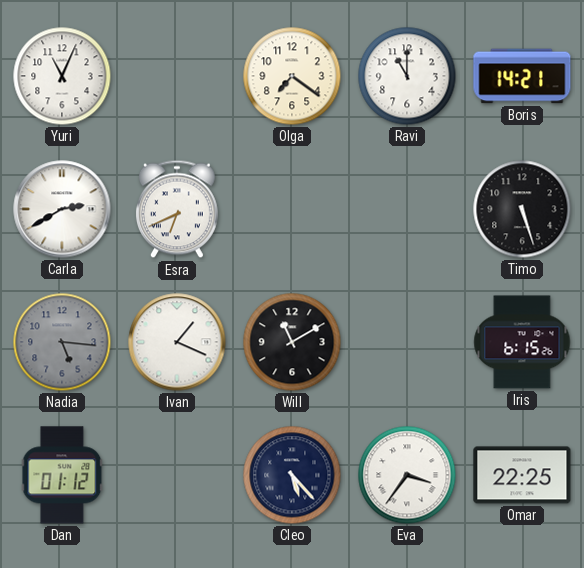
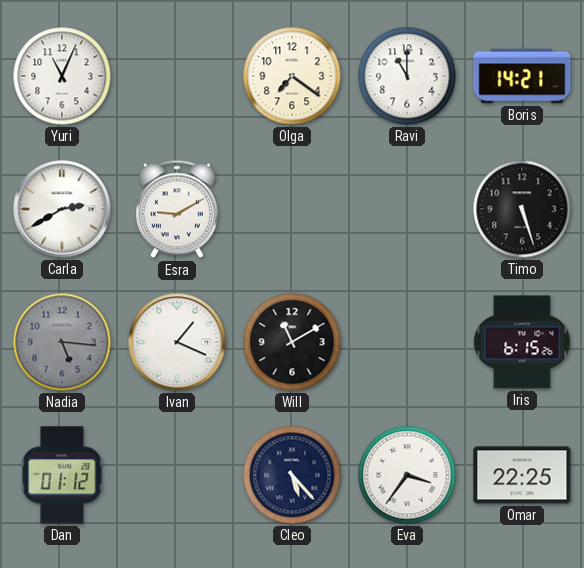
Esra: 6:41 -> 9:10
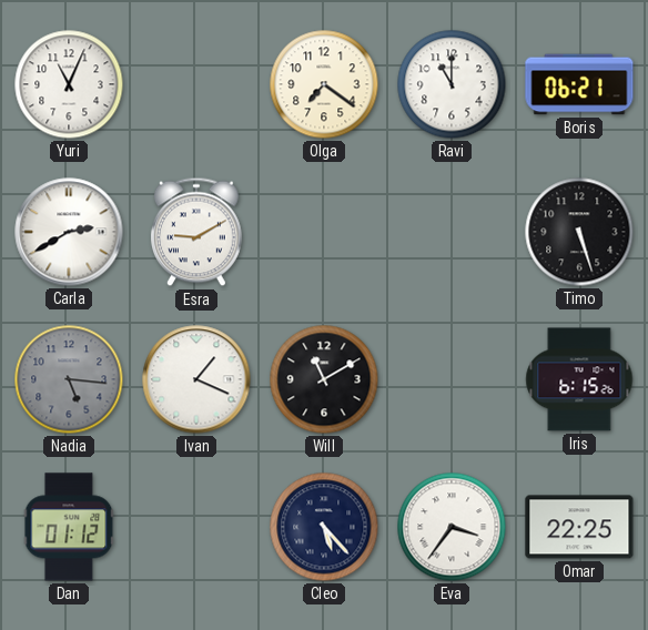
Boris: 14:21 -> 06:21
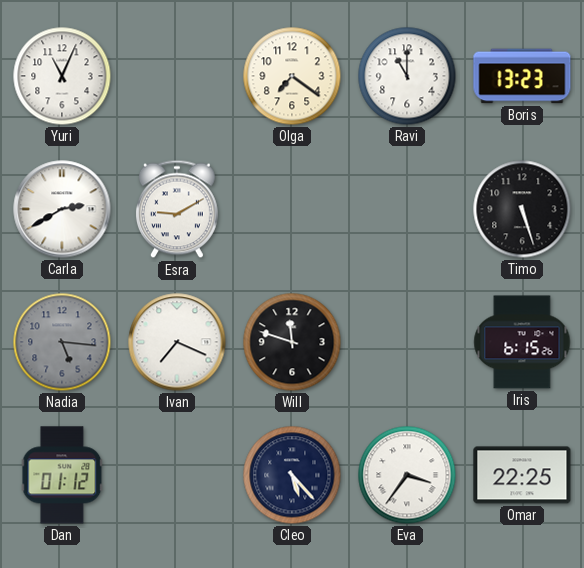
Boris: 06:21 -> 13:23
Ivan: 1:19 -> 7:19
Will: 11:10 -> 11:48
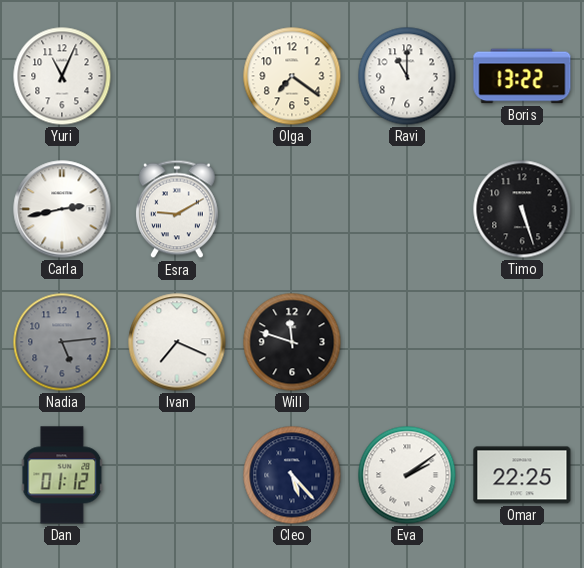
Boris: 13:23 -> 13:22
Carla: 2:40 -> 2:43
Nadia: 5:16 -> 5:14
Iris: 6:15 -> none
Eva: 3:36 -> 2:09
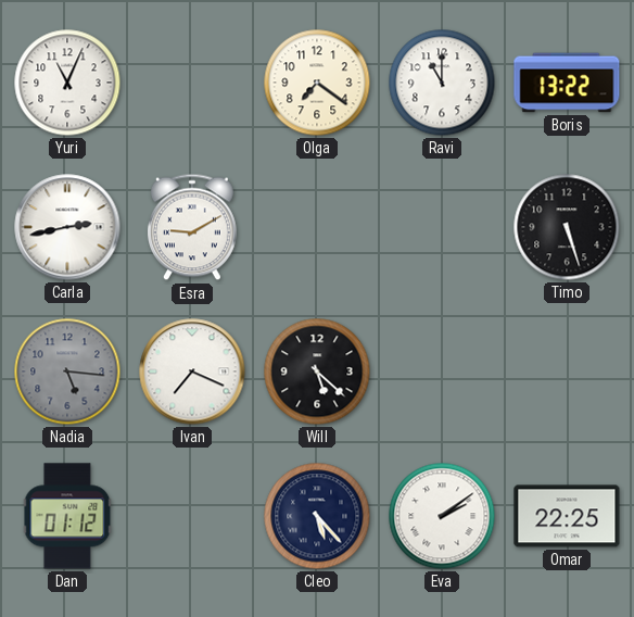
Nadia: 5:14 -> 5:16
Will: 11:48 -> 5:22
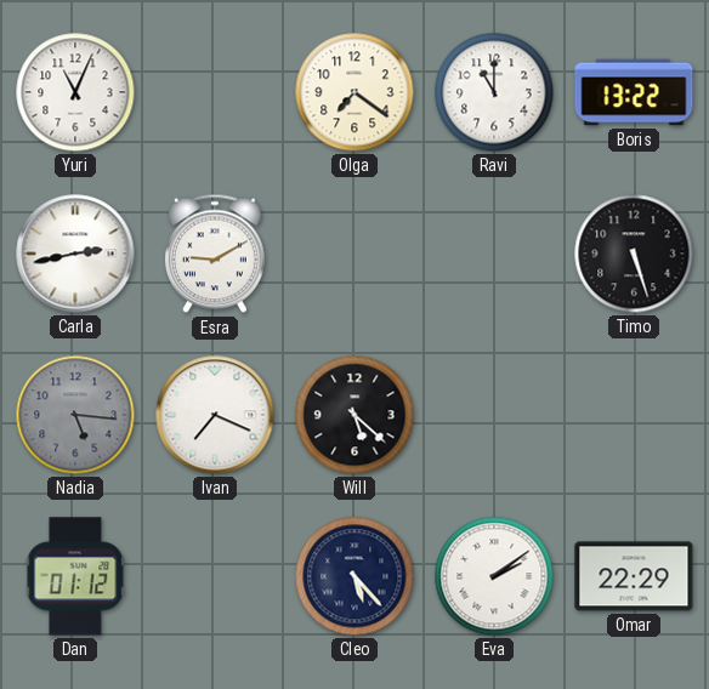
Omar: 22:25 -> 22:29
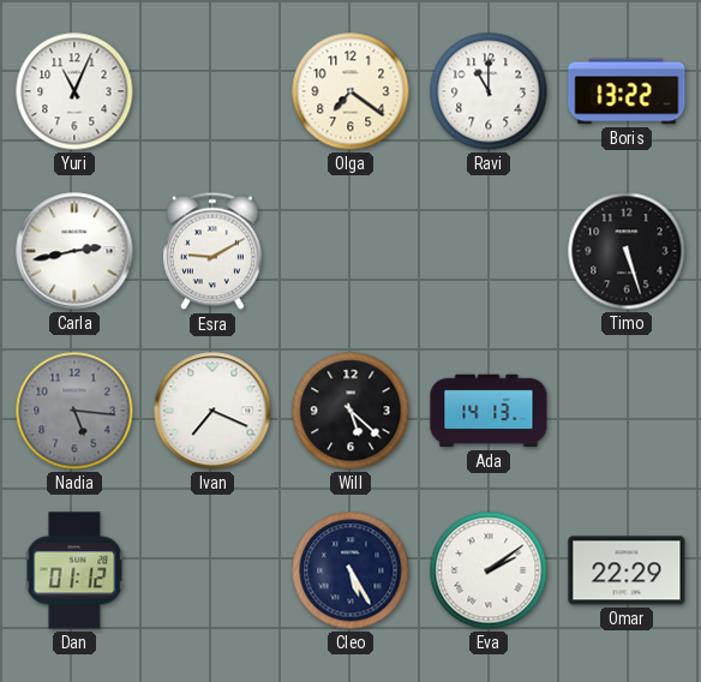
Ada: none -> 14:13
Cleo: 5:23 -> 5:25
